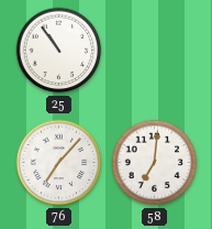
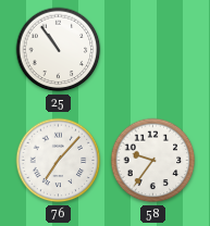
58: 7:01 -> 9:36
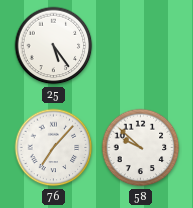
25: 10:54 -> 5:24
58: 9:36 -> 9:52
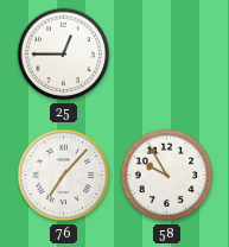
25: 5:24 -> 12:45
58: 9:52 -> 9:55
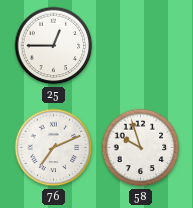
76: 7:07 -> 7:11
58: 9:55 -> 9:57
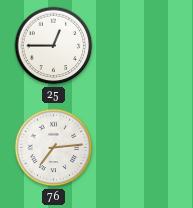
76: 7:11 -> 7:14
58: 9:57 -> none
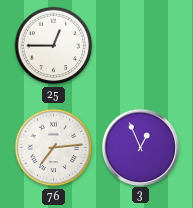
3: none -> 12:56
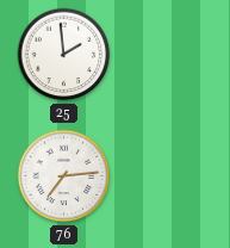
25: 12:45 -> 1:59
3: 12:56 -> none
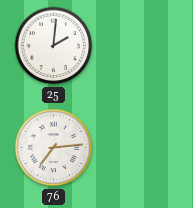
25: 1:59 -> 2:01
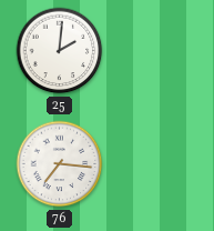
76: 7:14 -> 7:16
